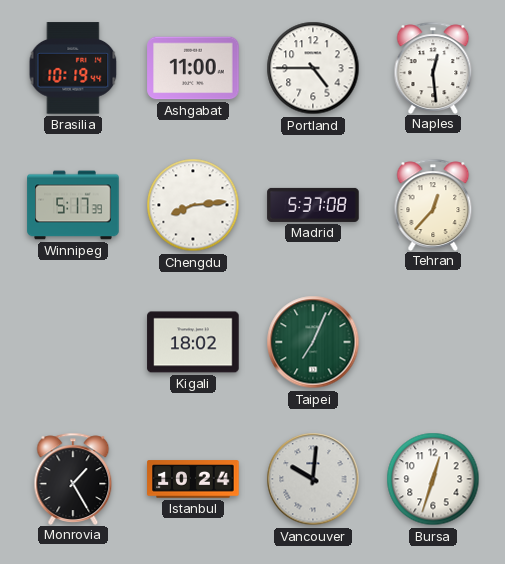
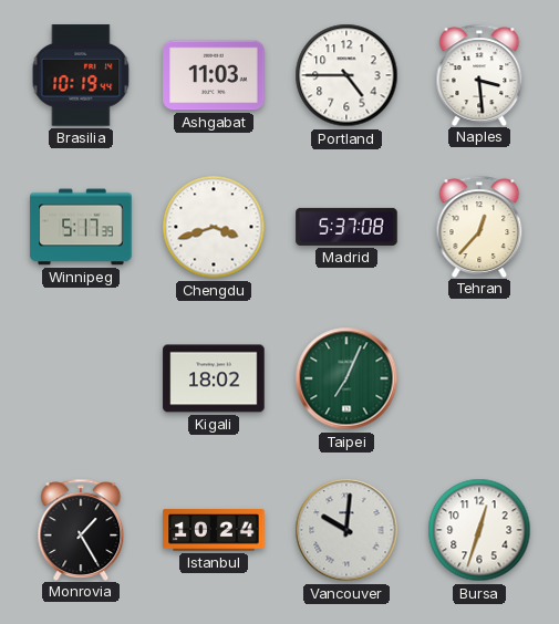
Ashgabat: 11:00 -> 11:03
Naples: 12:29 -> 3:29
Chengdu: 8:14 -> 3:42
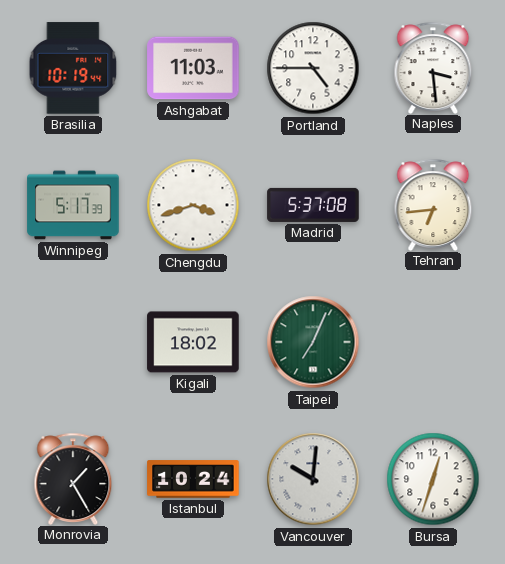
Tehran: 12:37 -> 6:44
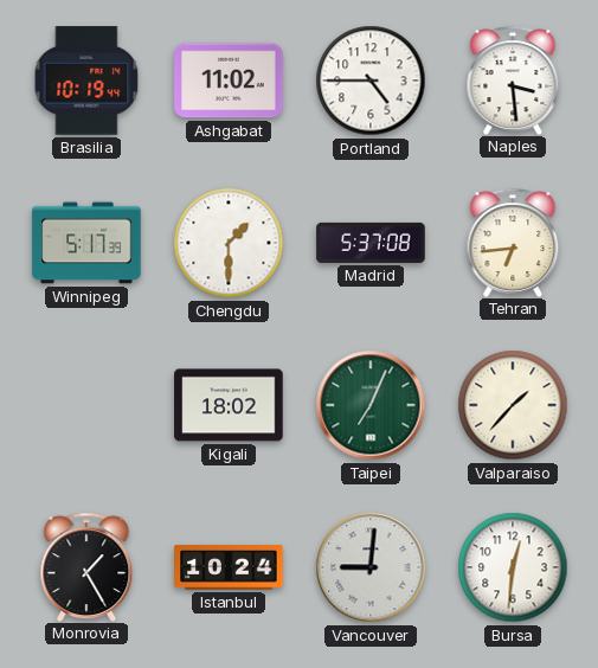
Ashgabat: 11:03 -> 11:02
Chengdu: 3:42 -> 1:30
Valparaiso: none -> 1:37
Vancouver: 10:01 -> 9:01
Bursa: 12:33 -> 12:31
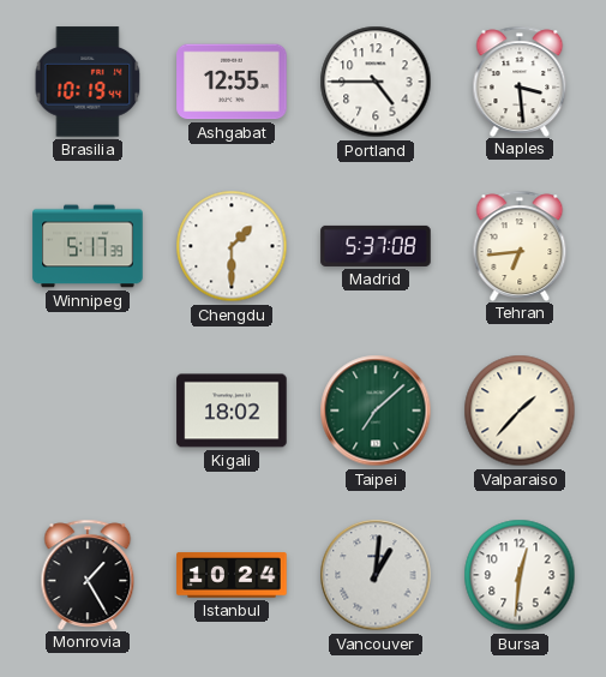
Ashgabat: 11:02 -> 12:55
Taipei: 7:04 -> 7:08
Vancouver: 9:01 -> 1:01
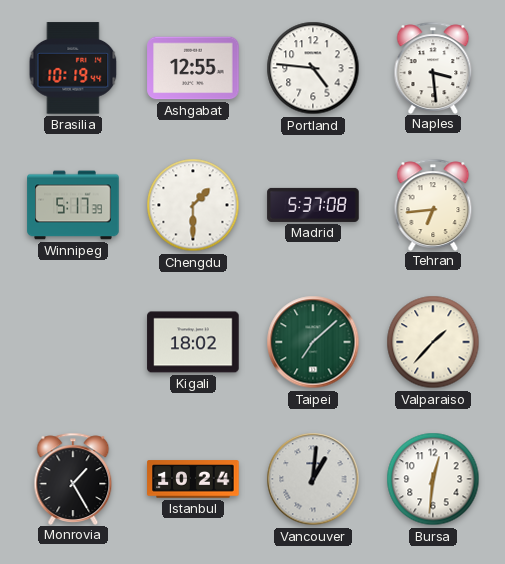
Portland: 4:45 -> 4:46
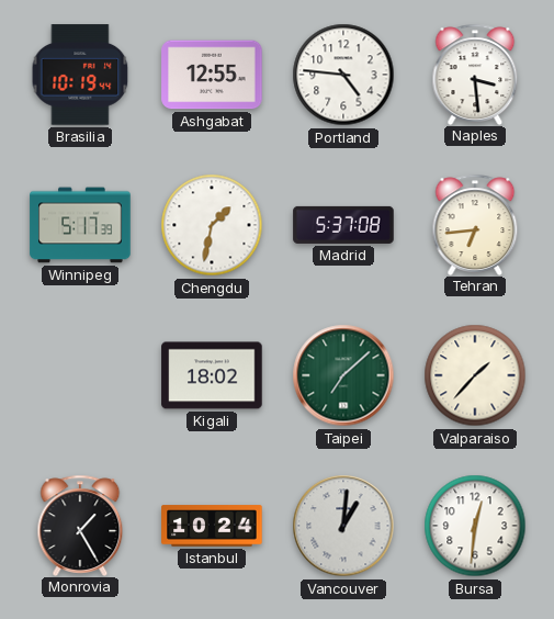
Chengdu: 1:30 -> 1:32
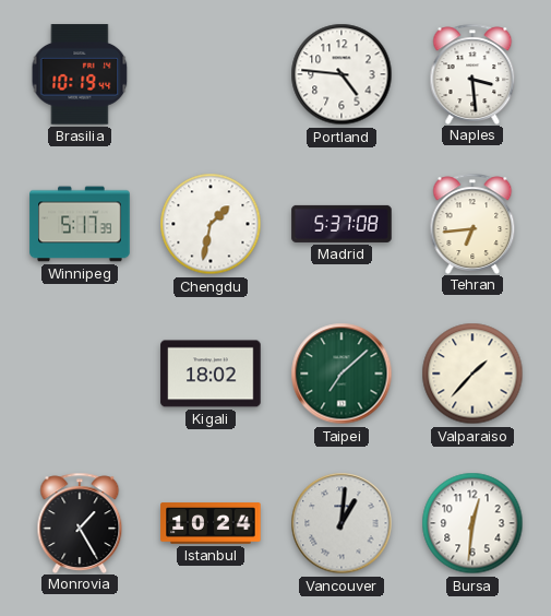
Ashgabat: 12:55 -> none
